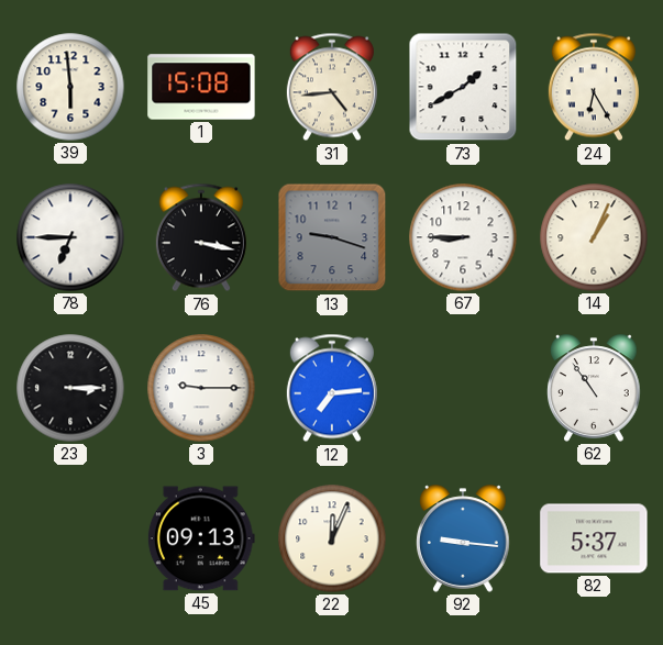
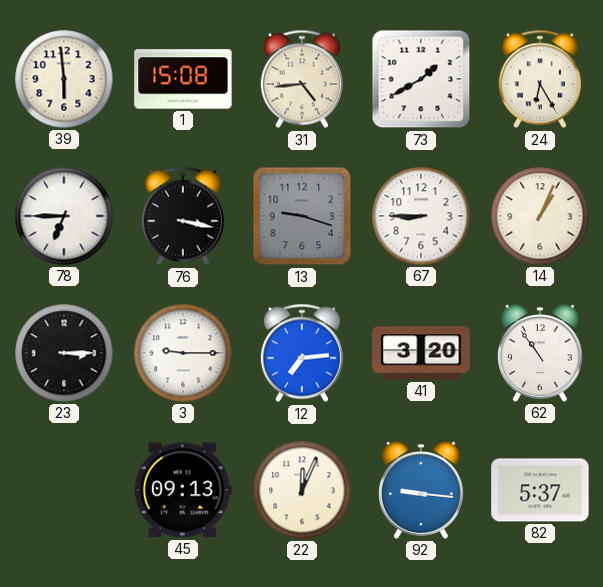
41: none -> 3:20
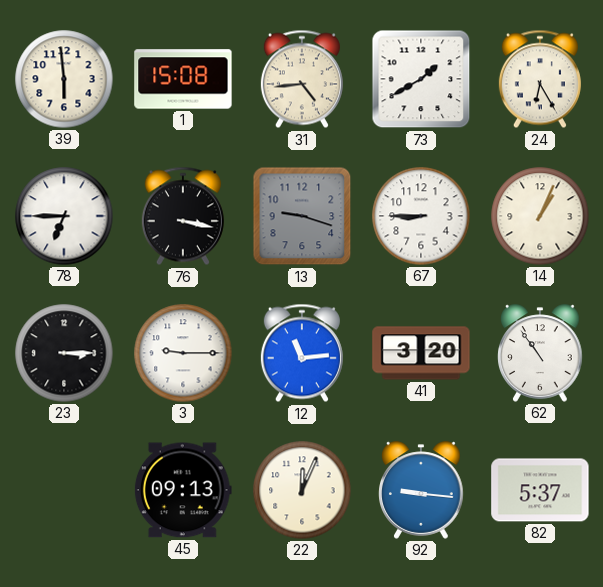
12: 7:14 -> 11:14
